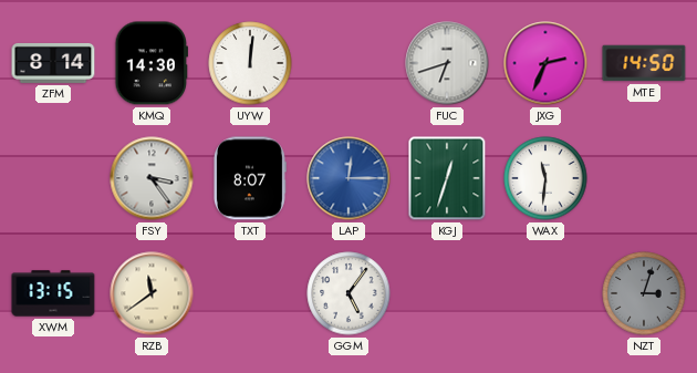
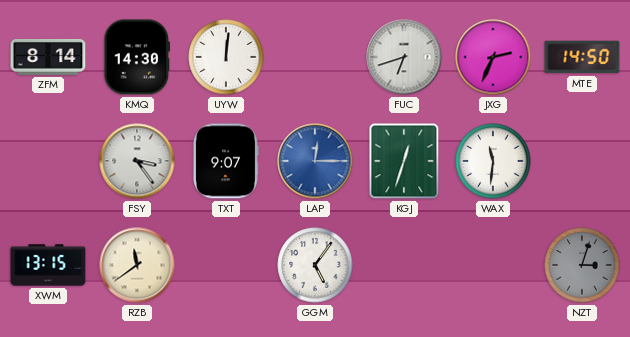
TXT: 8:07 -> 9:07
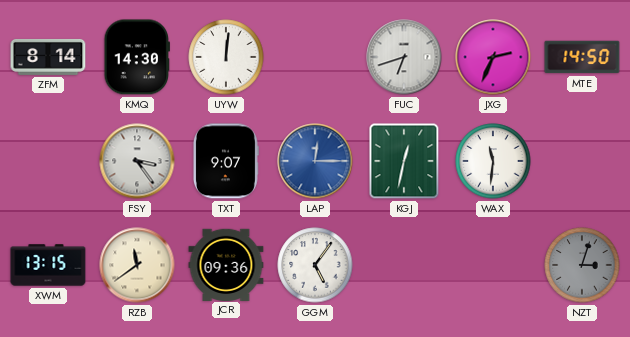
KGJ: 12:33 -> 12:32
JCR: none -> 09:36
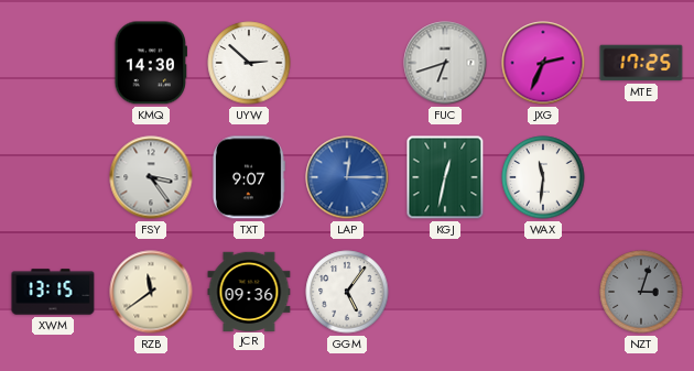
ZFM: 8:14 -> none
UYW: 12:01 -> 2:52
MTE: 14:50 -> 17:25
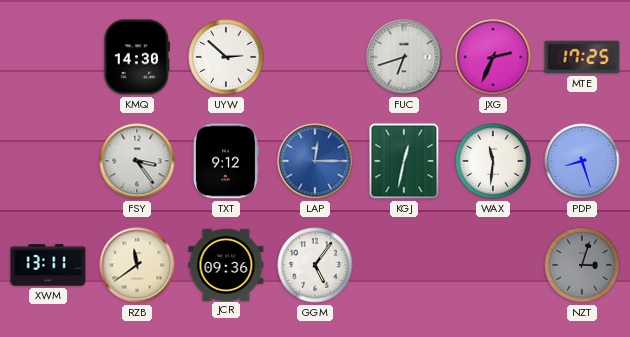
TXT: 9:07 -> 9:12
PDP: none -> 8:27
XWM: 13:15 -> 13:11
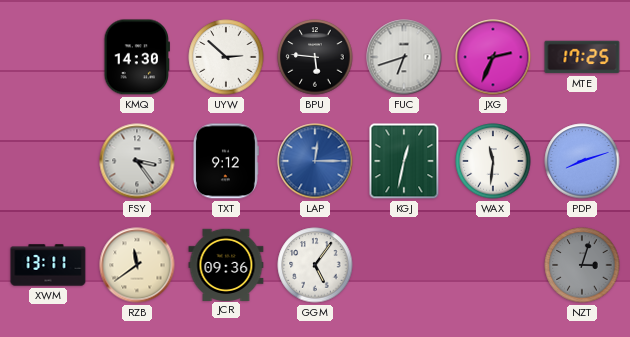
BPU: none -> 5:46
PDP: 8:27 -> 8:12
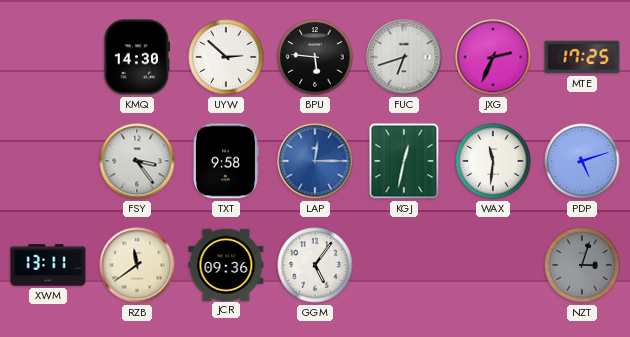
TXT: 9:12 -> 9:58
PDP: 8:12 -> 5:12
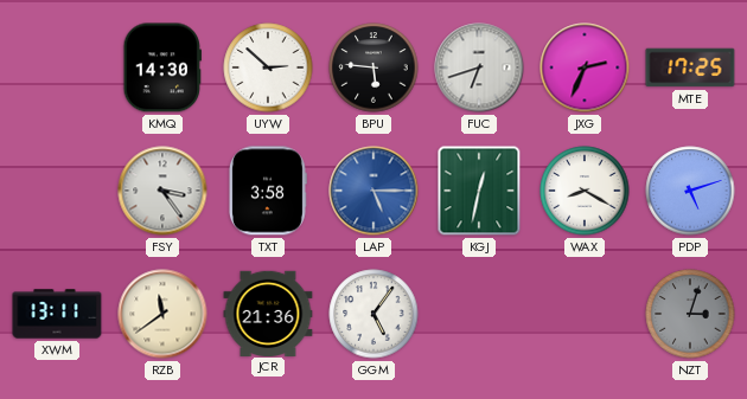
TXT: 9:58 -> 3:58
LAP: 12:15 -> 5:15
WAX: 11:31 -> 8:20
JCR: 09:36 -> 21:36
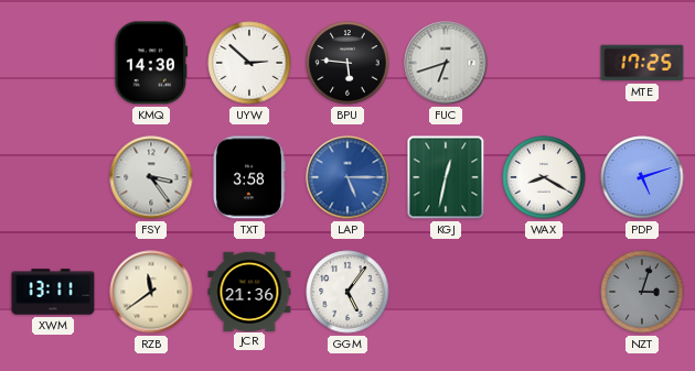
JXG: 2:34 -> none
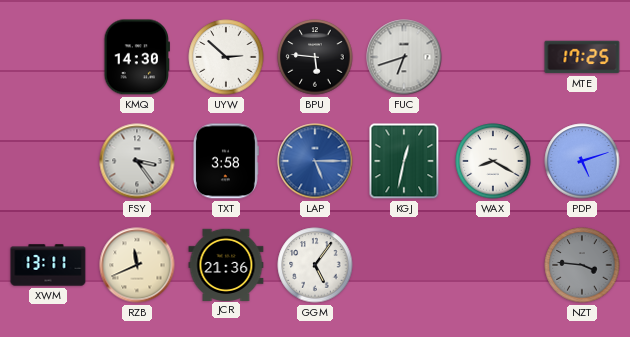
RZB: 11:39 -> 11:41
NZT: 3:03 -> 3:46
